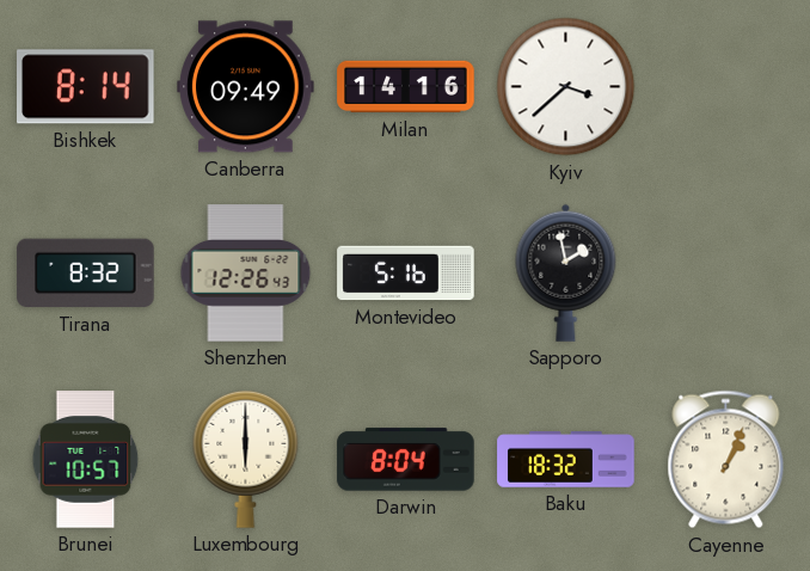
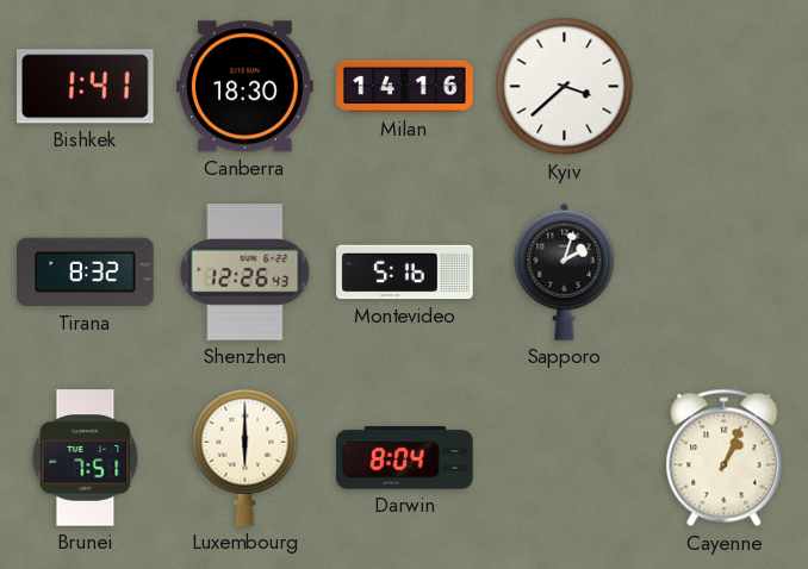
Bishkek: 8:14 -> 1:41
Canberra: 09:49 -> 18:30
Sapporo: 1:58 -> 2:03
Brunei: 10:57 -> 7:51
Baku: 18:32 -> none
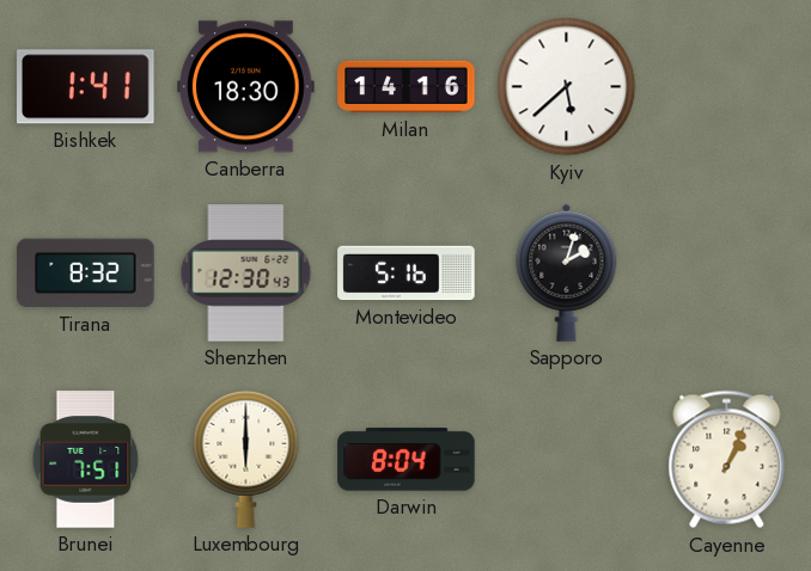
Kyiv: 3:38 -> 5:38
Shenzhen: 12:26 -> 12:30
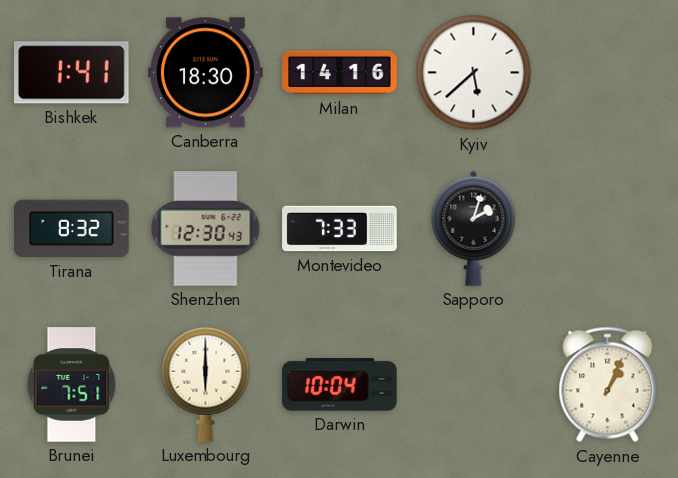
Montevideo: 5:16 -> 7:33
Darwin: 8:04 -> 10:04
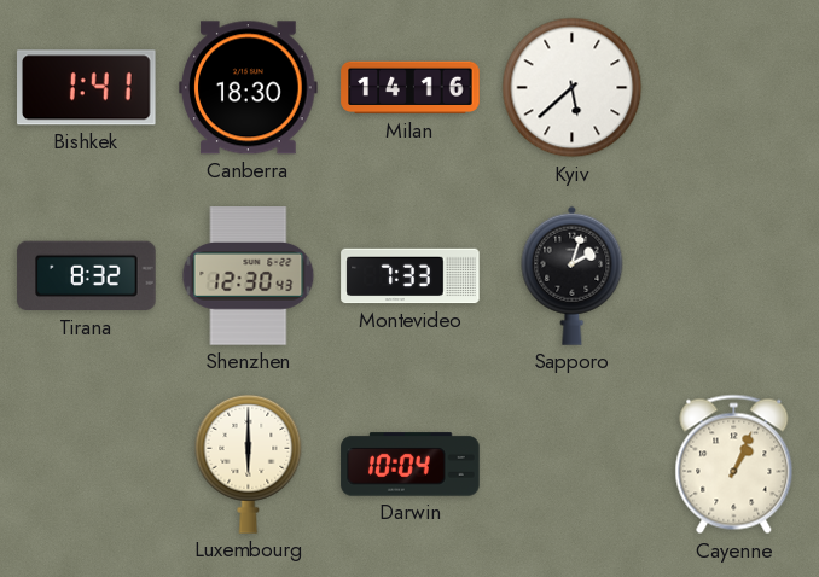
Brunei: 7:51 -> none
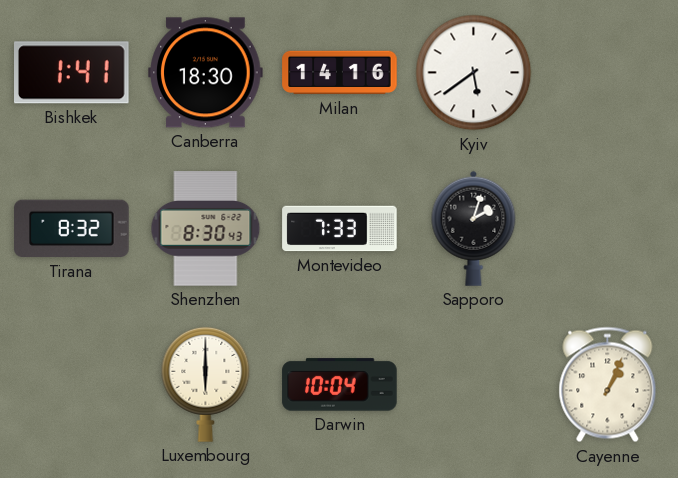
Kyiv: 5:38 -> 5:39
Shenzhen: 12:30 -> 8:30
